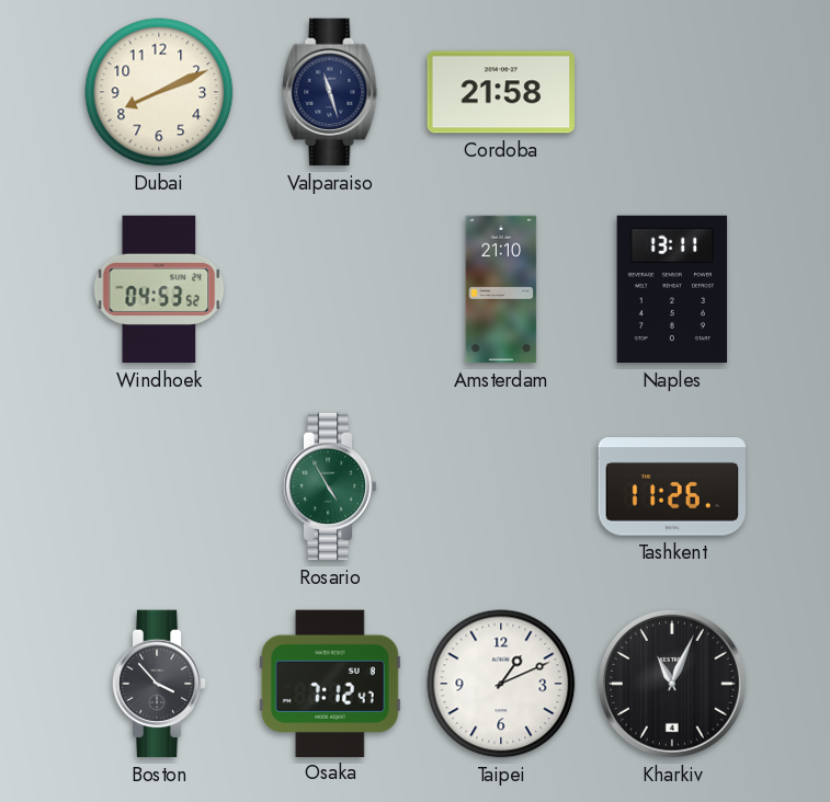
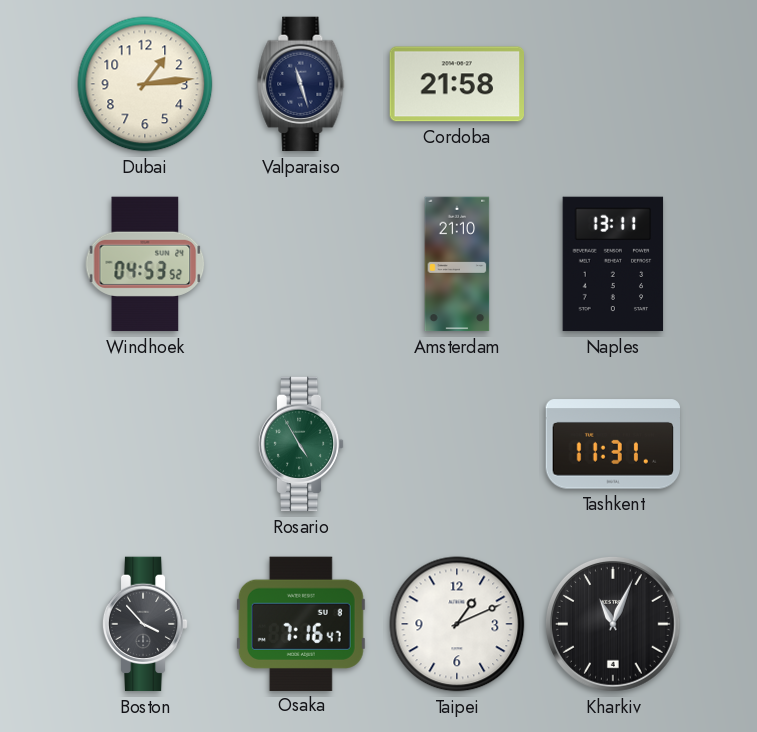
Dubai: 8:11 -> 1:14
Tashkent: 11:26 -> 11:31
Osaka: 7:12 -> 7:16
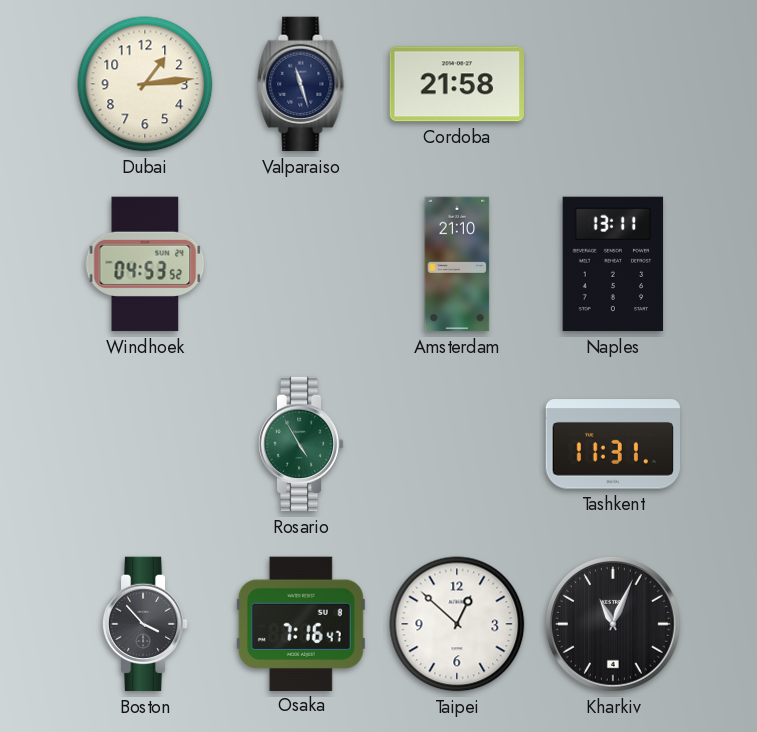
Taipei: 1:11 -> 12:52
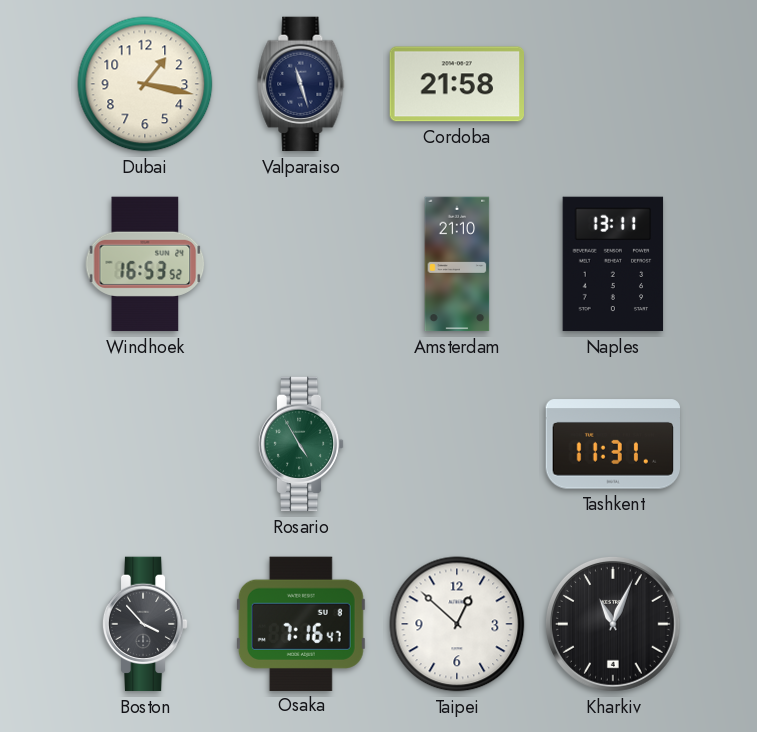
Dubai: 1:14 -> 1:17
Windhoek: 04:53 -> 16:53
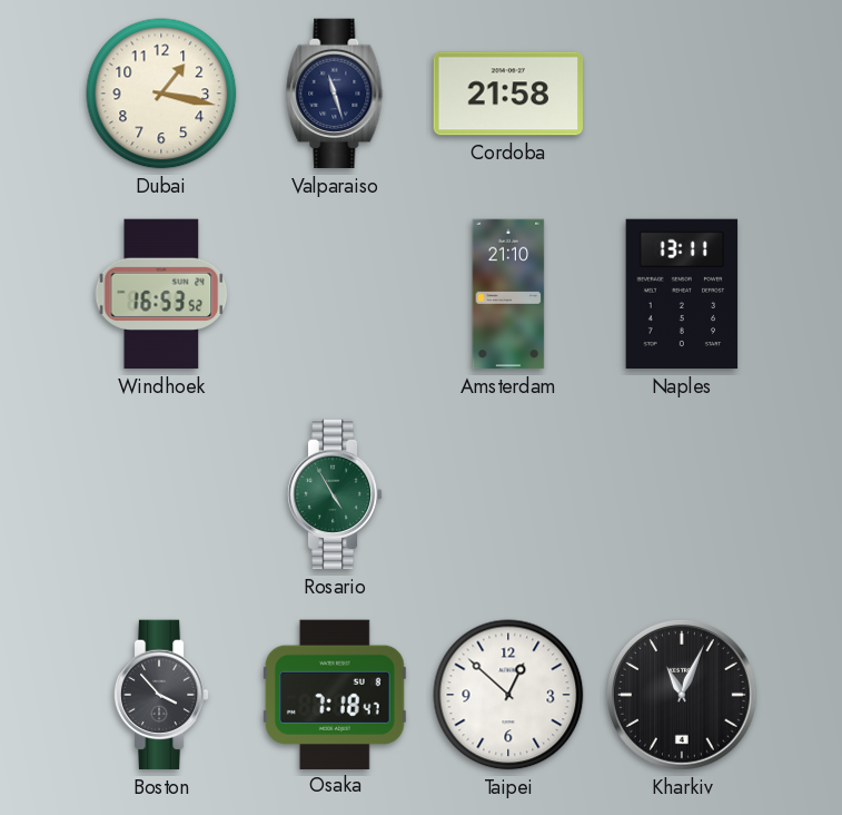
Tashkent: 11:31 -> none
Osaka: 7:16 -> 7:18
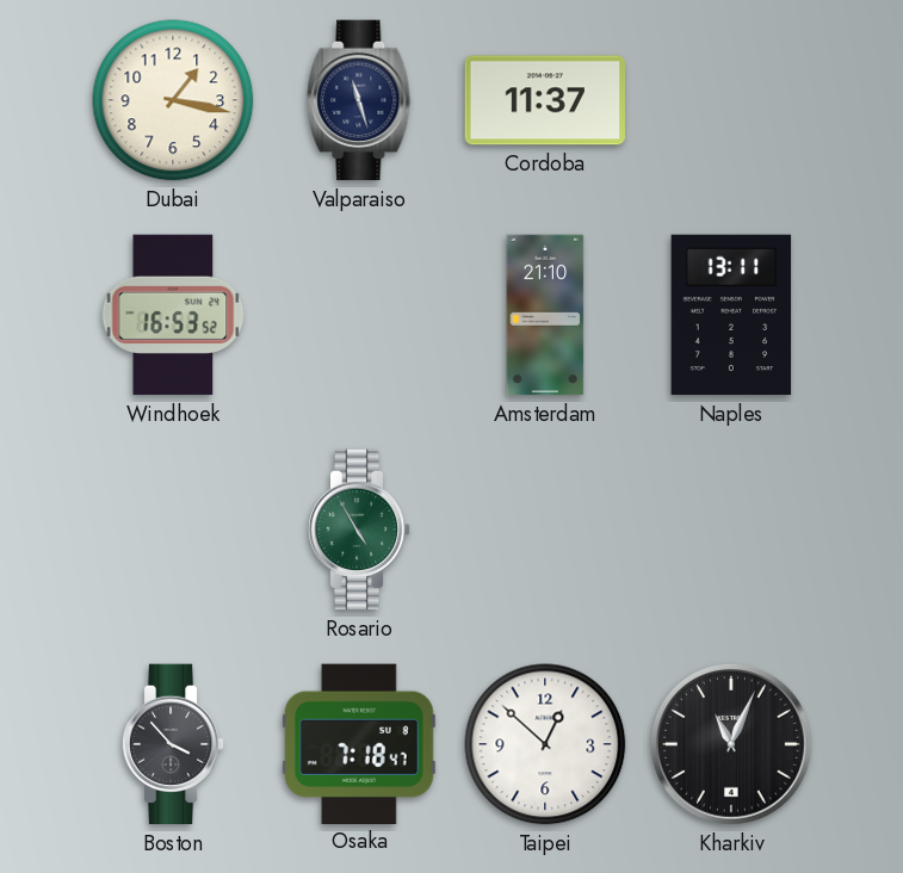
Cordoba: 21:58 -> 11:37
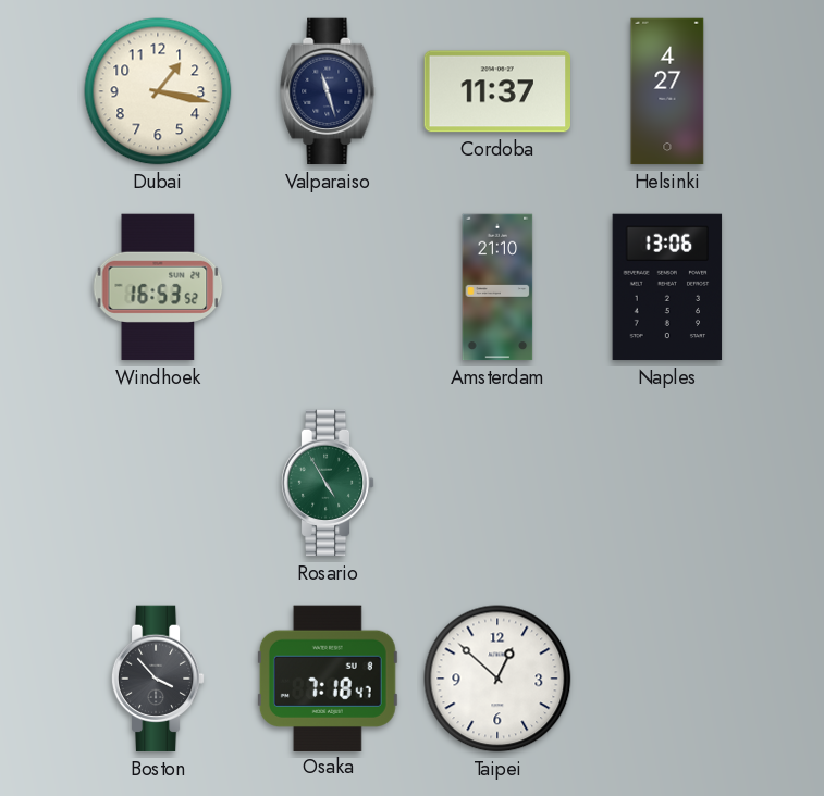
Helsinki: none -> 4:27
Naples: 13:11 -> 13:06
Kharkiv: 11:04 -> none
